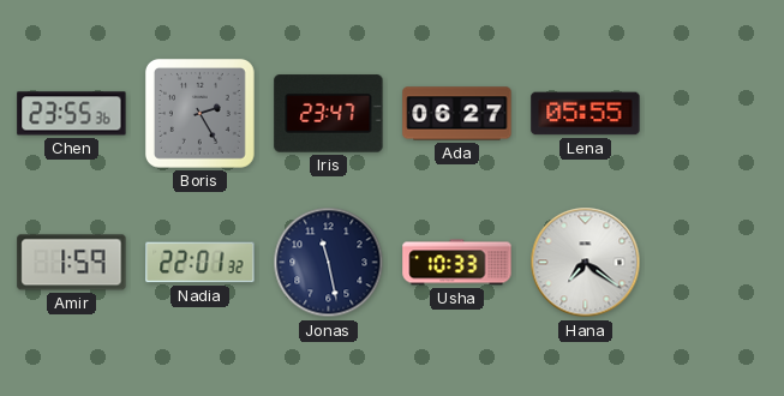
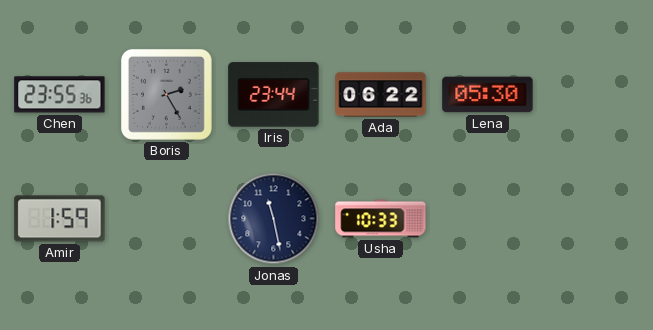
Iris: 23:47 -> 23:44
Ada: 06:27 -> 06:22
Lena: 05:55 -> 05:30
Nadia: 22:01 -> none
Hana: 7:21 -> none
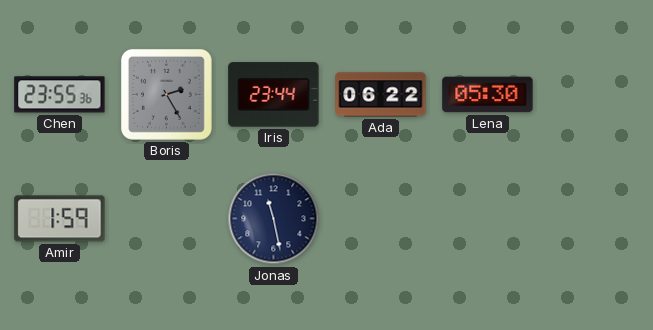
Usha: 10:33 -> none
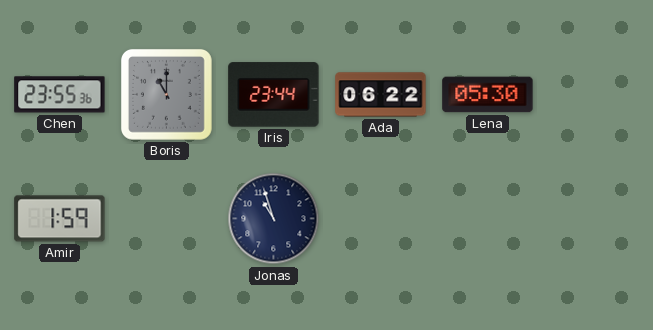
Boris: 2:25 -> 11:00
Jonas: 11:28 -> 10:57
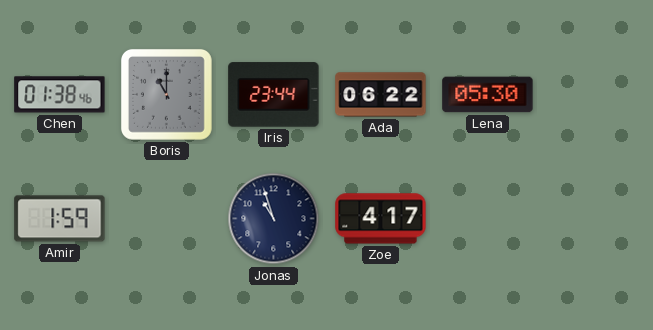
Chen: 23:55 -> 01:38
Zoe: none -> 4:17
